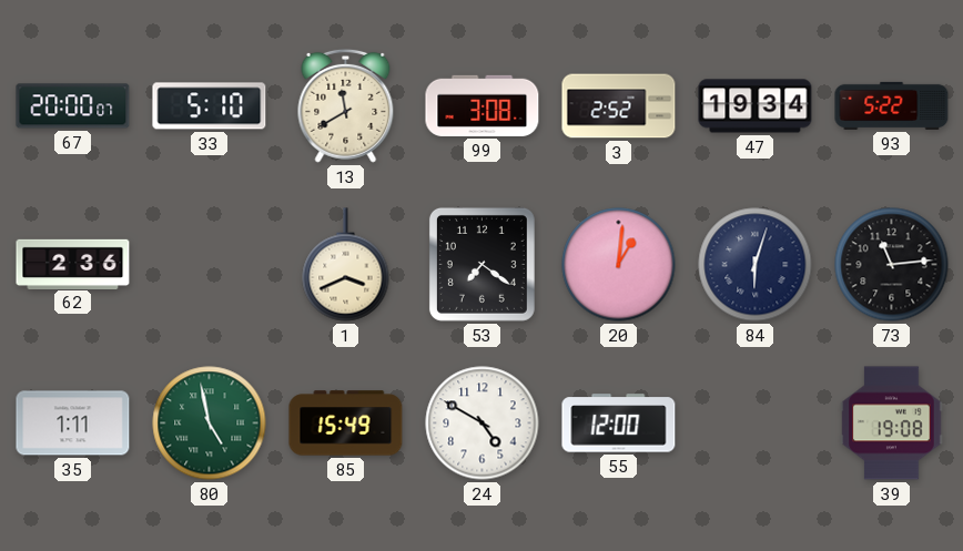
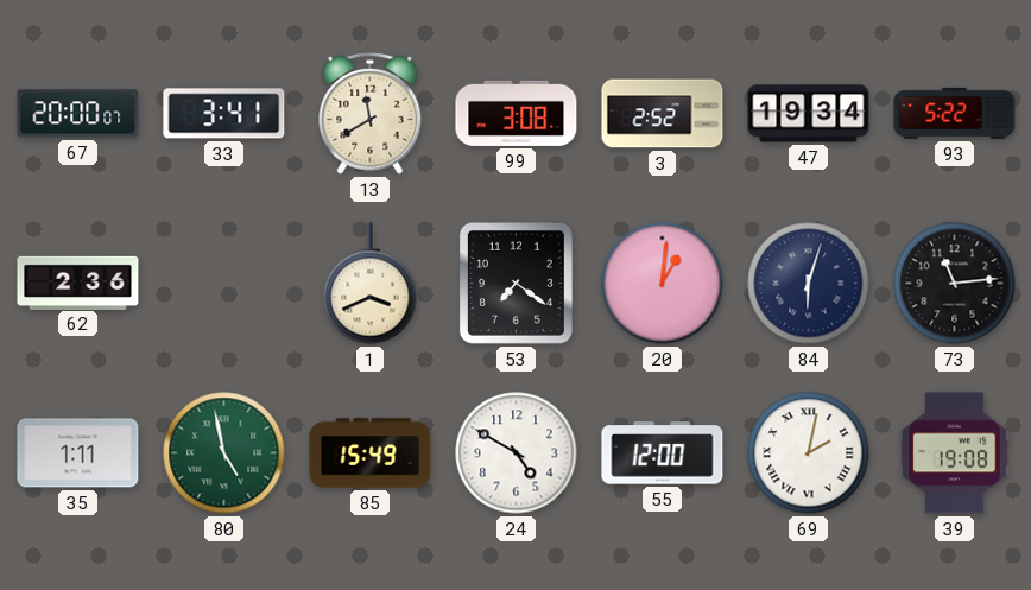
33: 5:10 -> 3:41
69: none -> 2:02
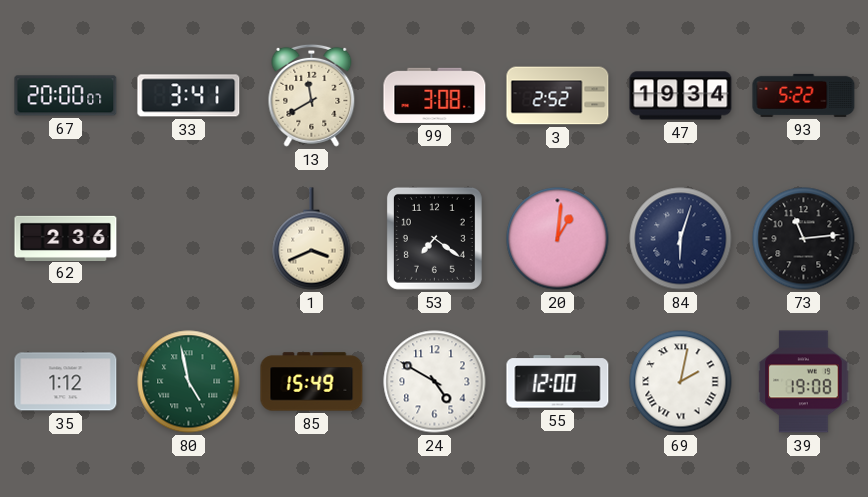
35: 1:11 -> 1:12
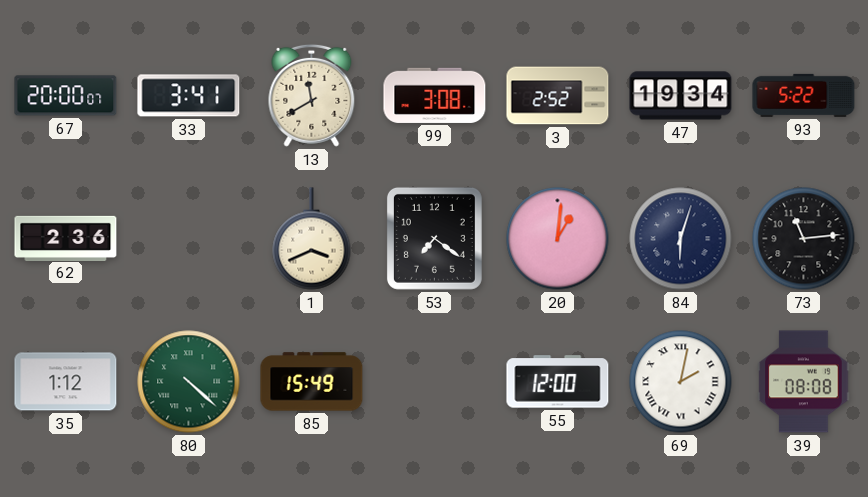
80: 4:58 -> 4:22
24: 4:50 -> none
39: 19:08 -> 08:08
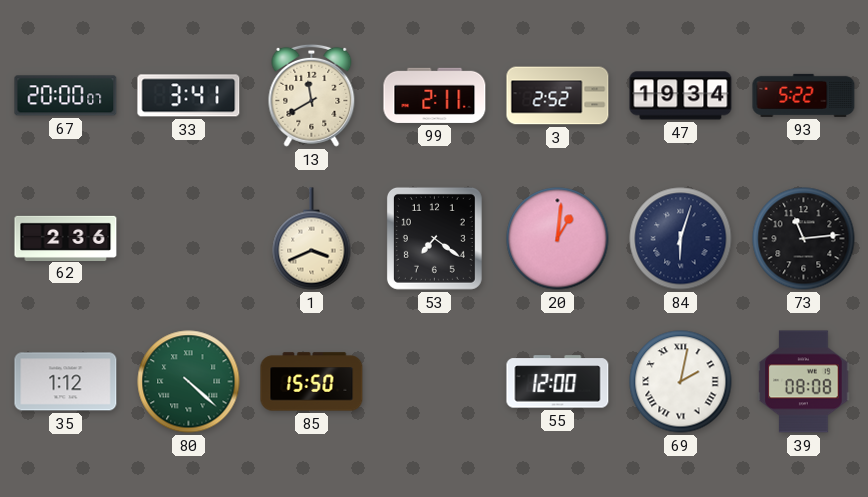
99: 3:08 -> 2:11
85: 15:49 -> 15:50
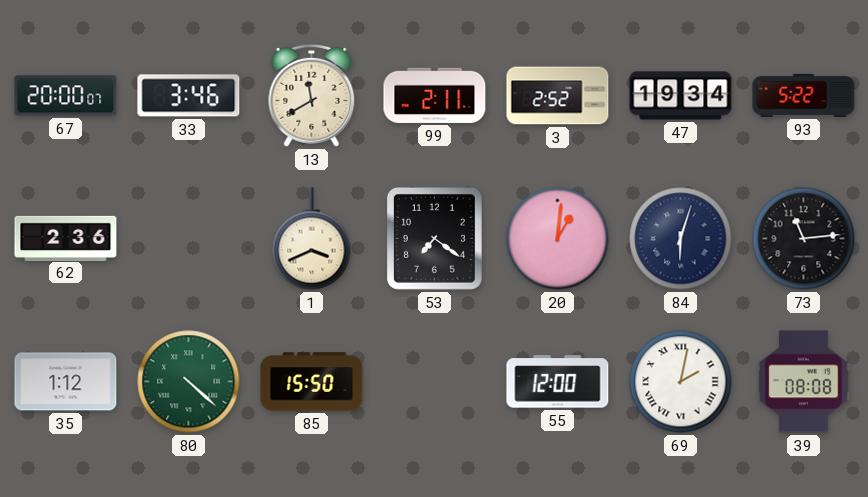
33: 3:41 -> 3:46
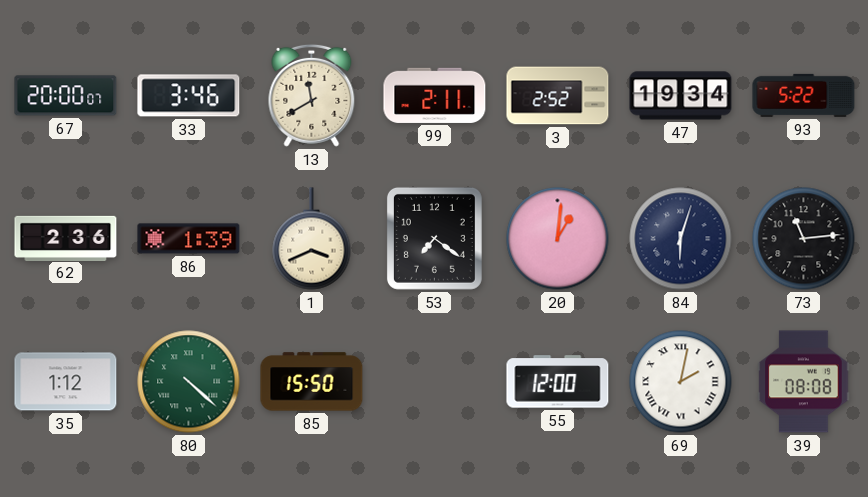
86: none -> 1:39
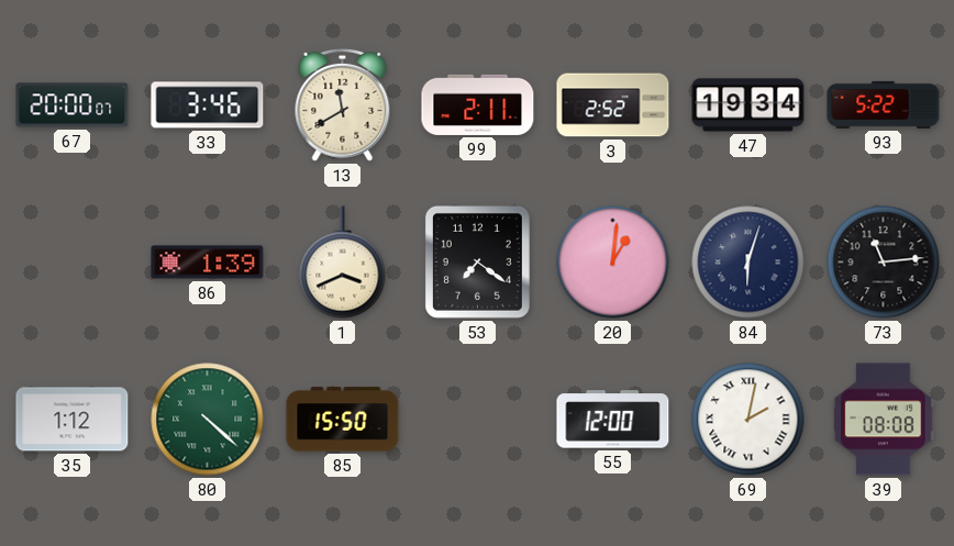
62: 2:36 -> none
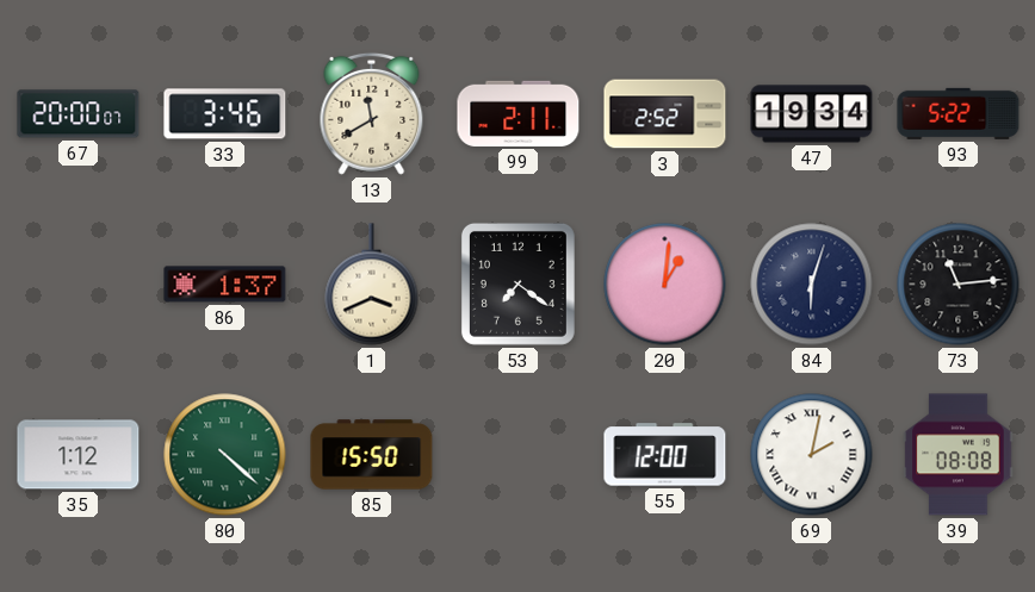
86: 1:39 -> 1:37
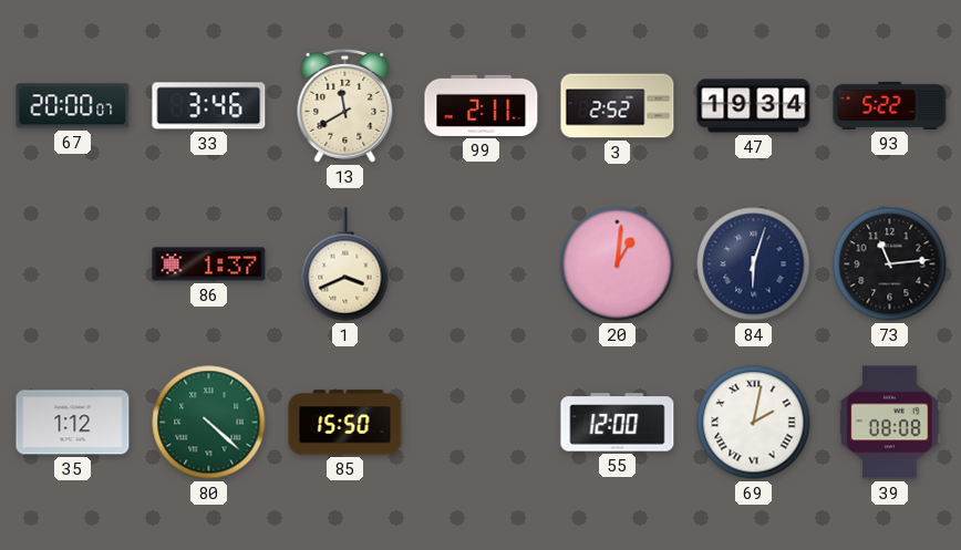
53: 7:21 -> none
